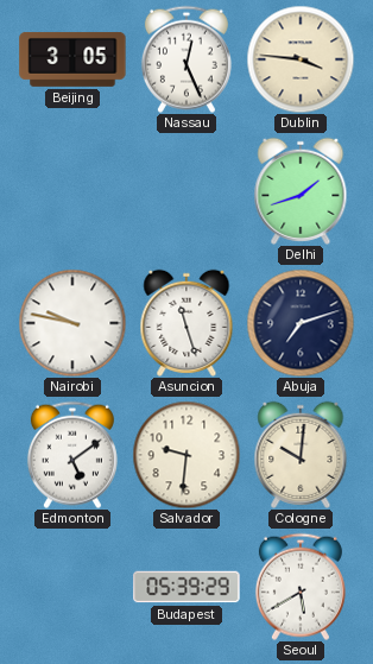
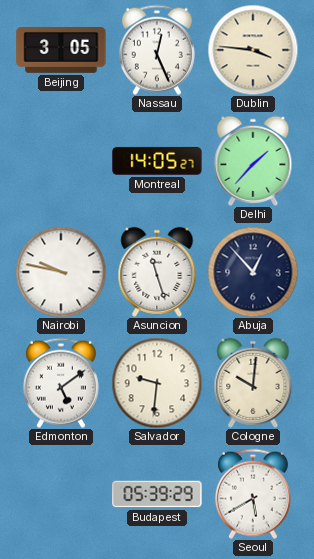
Montreal: none -> 14:05
Delhi: 1:42 -> 1:37
Abuja: 7:12 -> 12:53
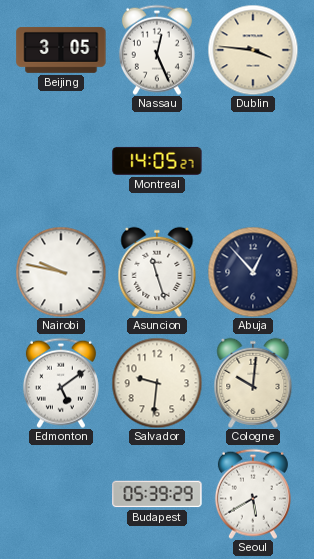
Delhi: 1:37 -> none
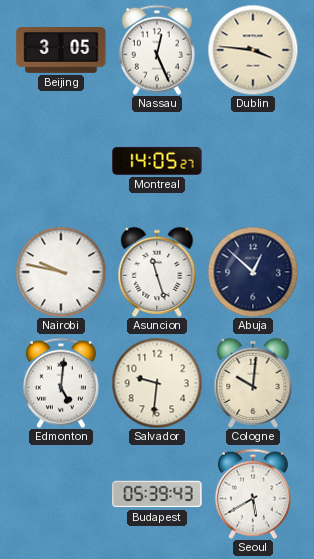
Abuja: 12:53 -> 12:52
Edmonton: 5:09 -> 5:01
Budapest: 05:39:29 -> 05:39:43
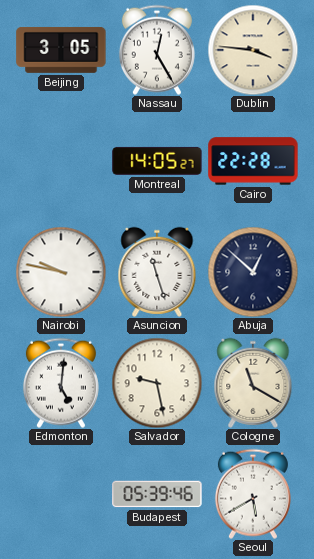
Nassau: 12:26 -> 12:25
Cairo: none -> 22:28
Salvador: 9:31 -> 9:28
Cologne: 10:01 -> 11:20
Budapest: 05:39:43 -> 05:39:46
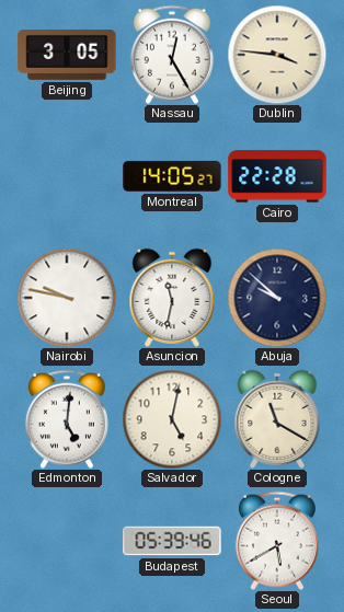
Asuncion: 11:27 -> 11:32
Abuja: 12:52 -> 9:52
Salvador: 9:28 -> 5:02
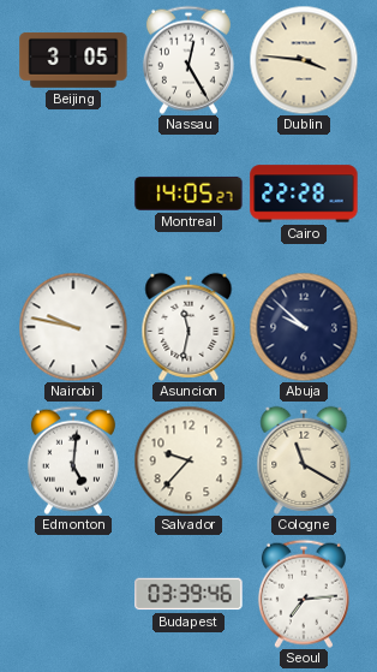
Salvador: 5:02 -> 9:37
Budapest: 05:39 -> 03:39
Seoul: 5:40 -> 7:14
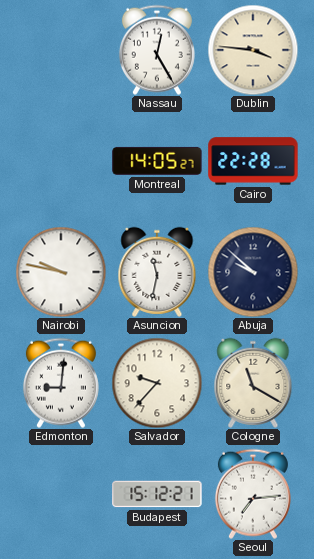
Beijing: 3:05 -> none
Edmonton: 5:01 -> 9:01
Budapest: 03:39 -> 15:12
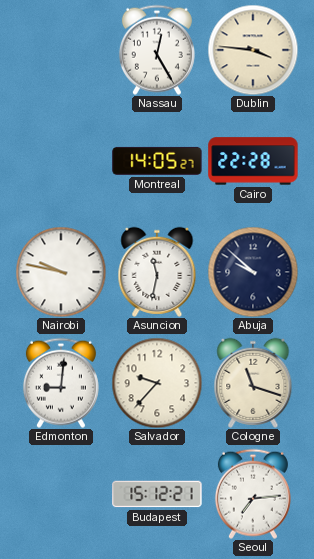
Cologne: 11:20 -> 11:18
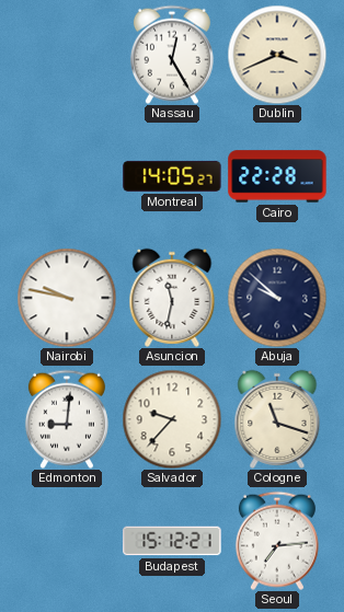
Dublin: 3:46 -> 3:41
